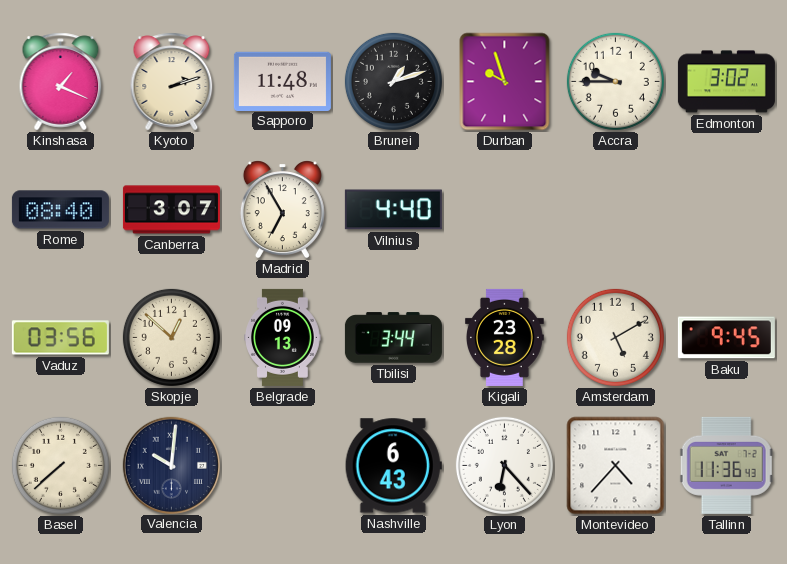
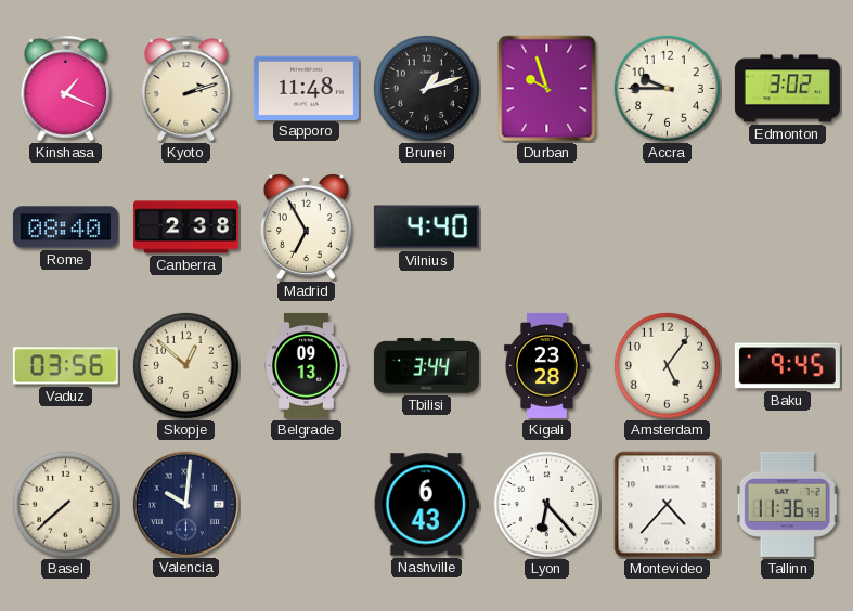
Canberra: 3:07 -> 2:38
Amsterdam: 5:10 -> 5:06
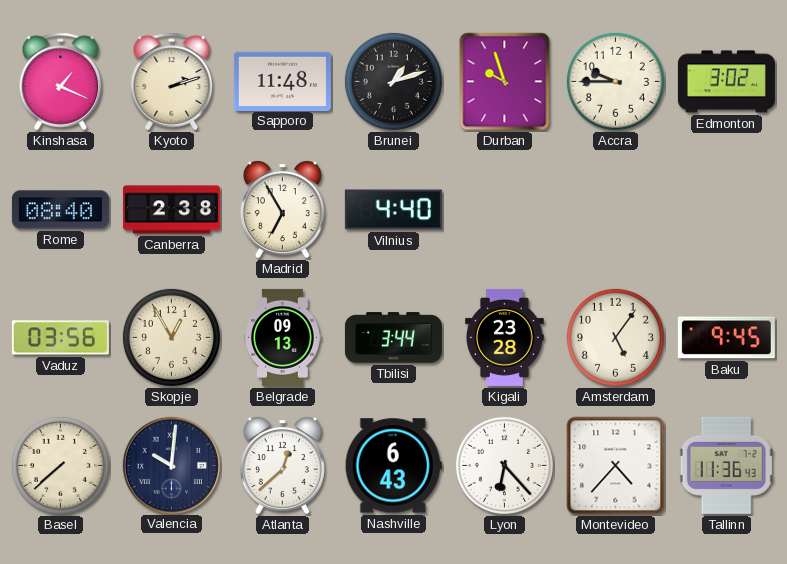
Skopje: 12:52 -> 12:55
Atlanta: none -> 12:38
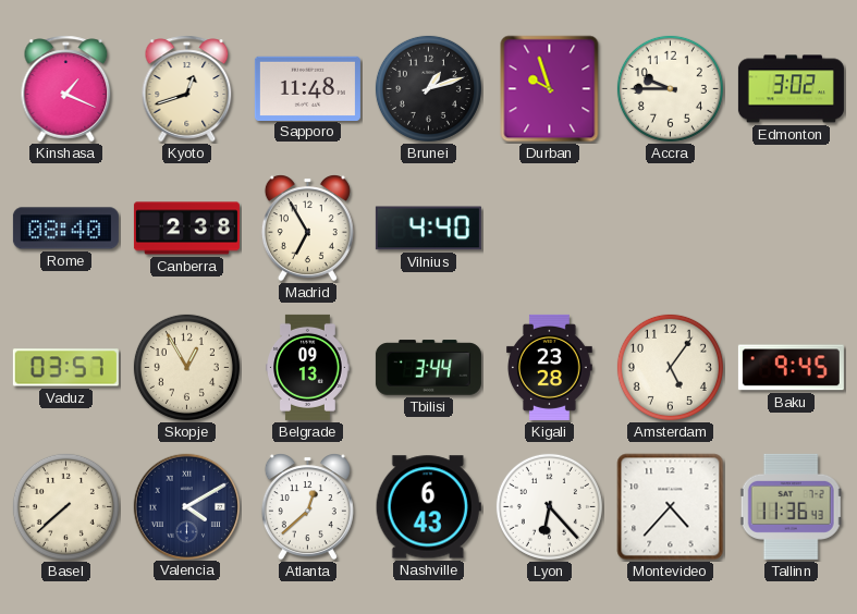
Kyoto: 2:12 -> 12:42
Vaduz: 03:56 -> 03:57
Valencia: 10:01 -> 4:10
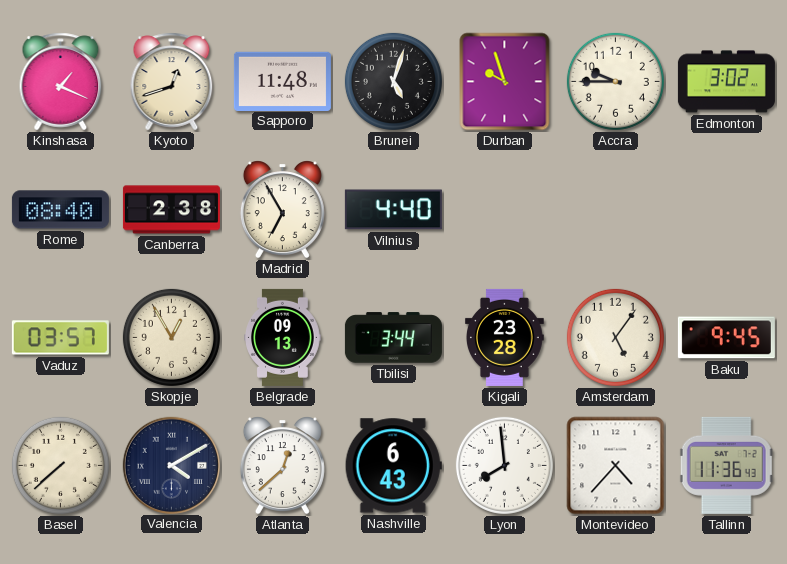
Brunei: 1:12 -> 5:03
Lyon: 6:23 -> 7:59
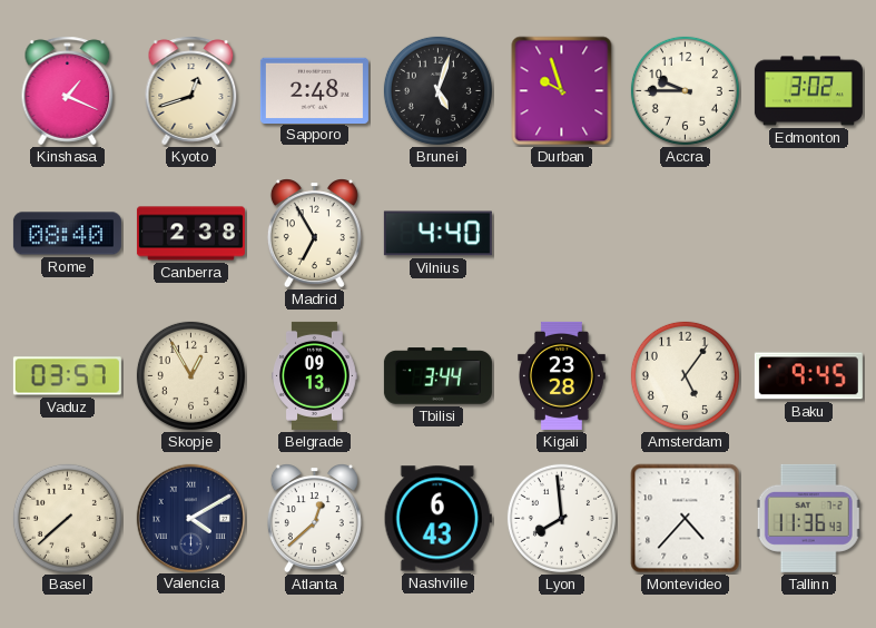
Sapporo: 11:48 -> 2:48
